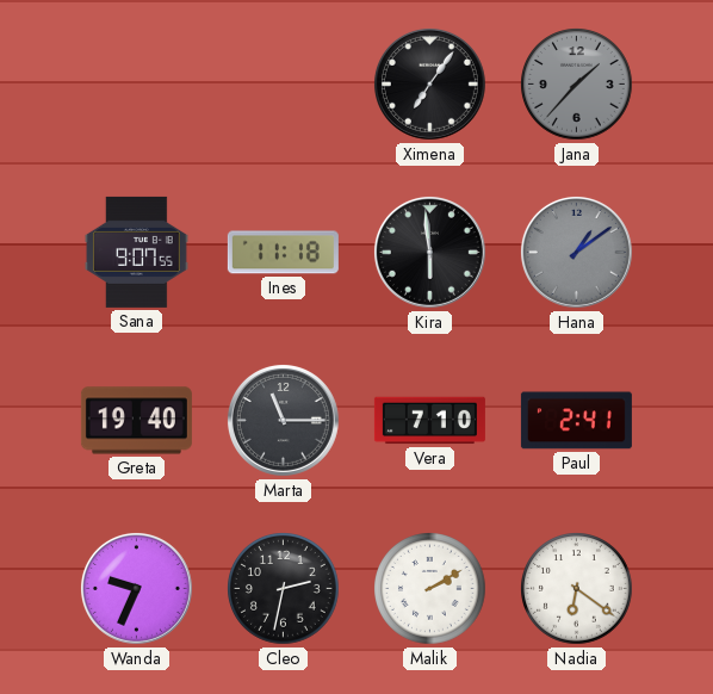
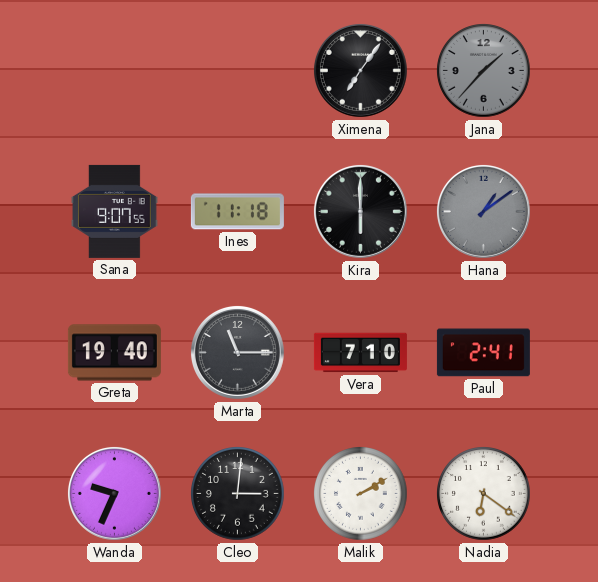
Kira: 5:59 -> 6:00
Cleo: 2:32 -> 3:01
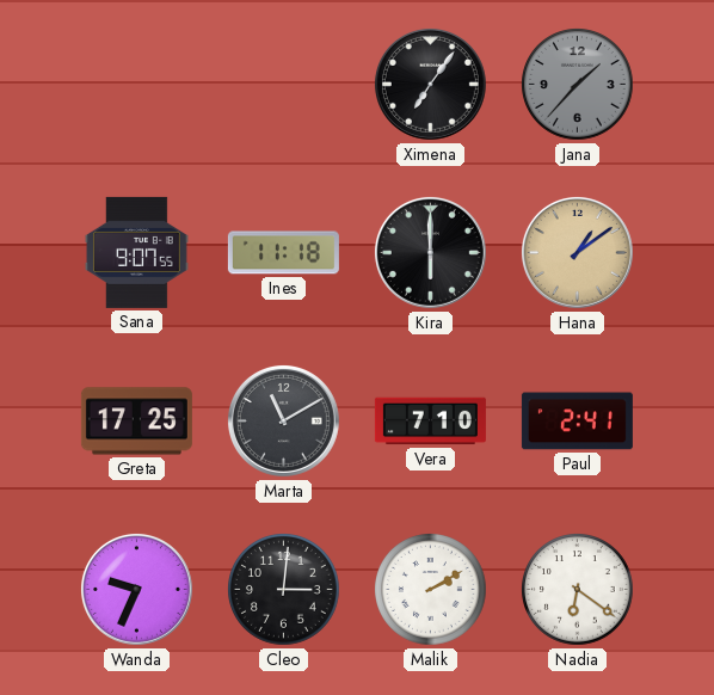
Hana dial: grey -> champagne
Greta: 19:40 -> 17:25
Marta: 11:15 -> 11:10
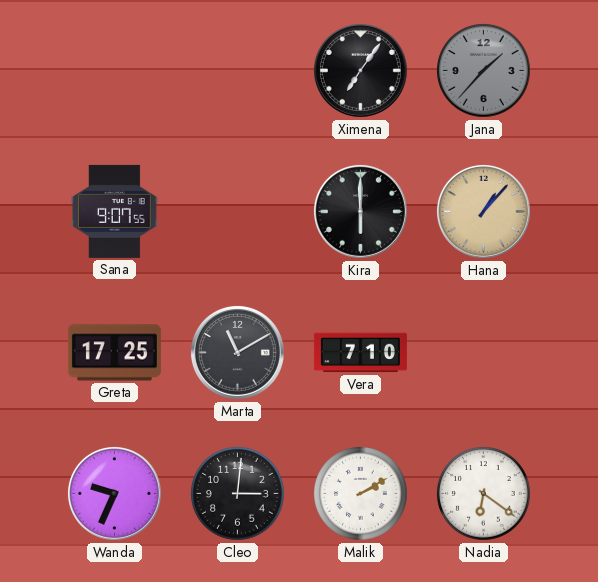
Ines: 11:18 -> none
Hana: 1:09 -> 1:07
Paul: 2:41 -> none
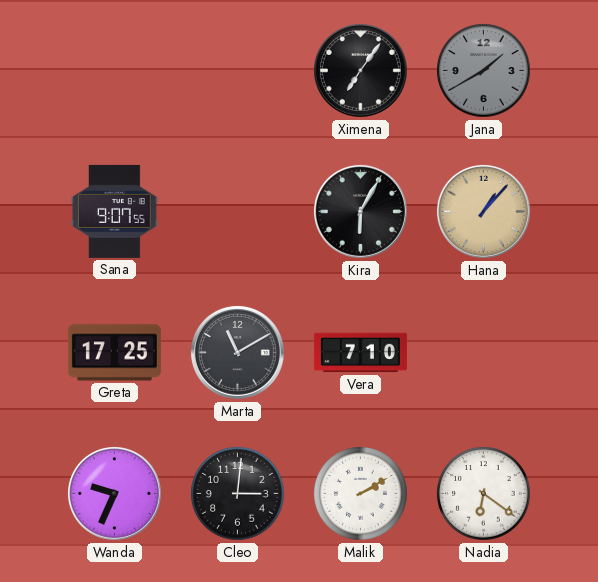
Jana: 1:37 -> 1:40
Kira: 6:00 -> 6:05
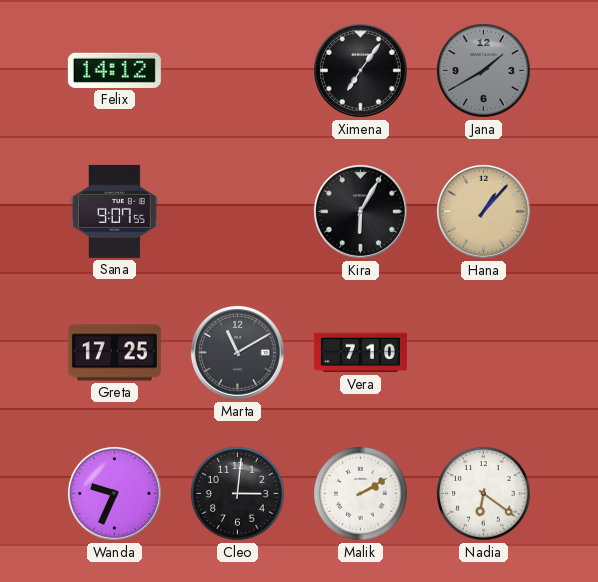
Felix: none -> 14:12
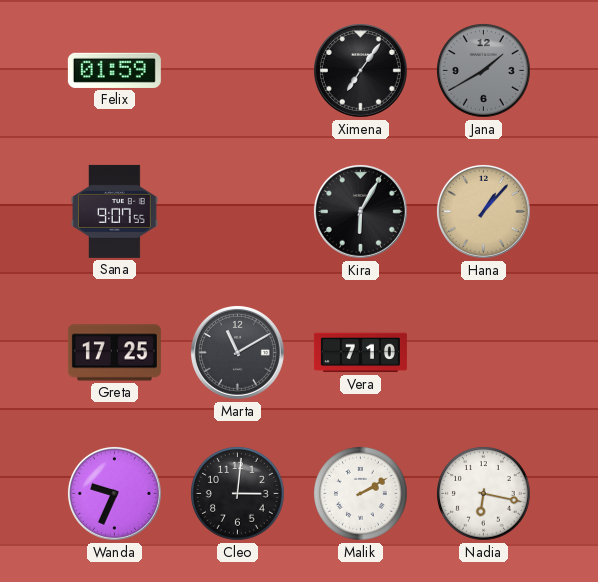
Felix: 14:12 -> 01:59
Nadia: 6:21 -> 6:17
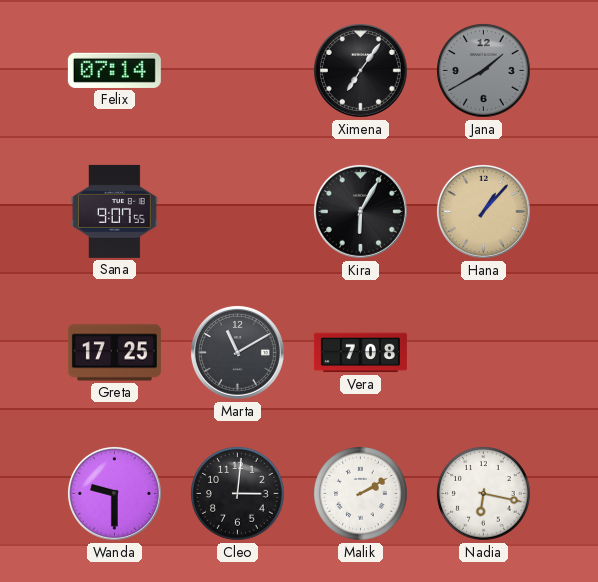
Felix: 01:59 -> 07:14
Vera: 7:10 -> 7:08
Wanda: 9:34 -> 9:30
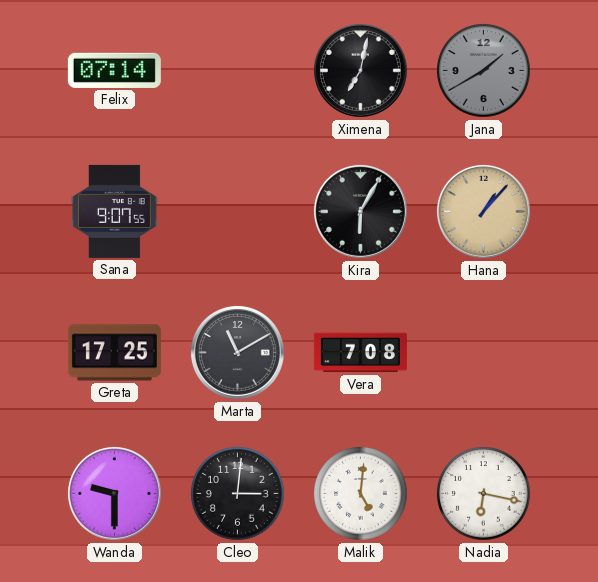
Ximena: 7:06 -> 7:02
Malik: 2:10 -> 5:01
